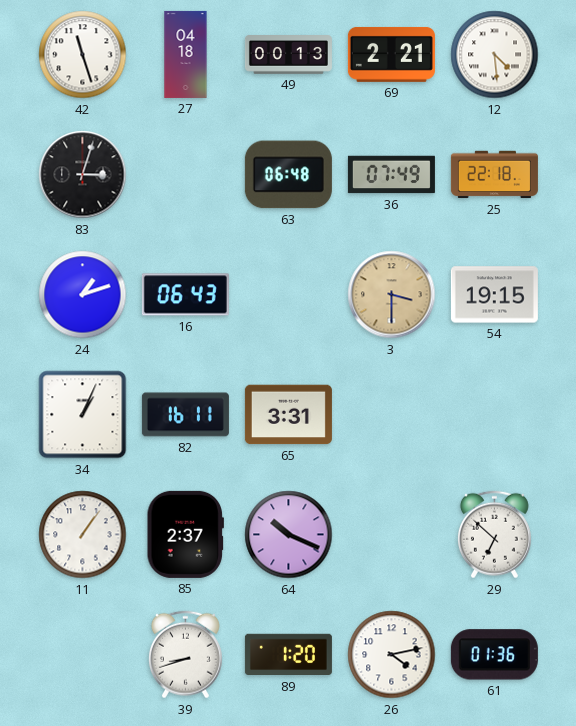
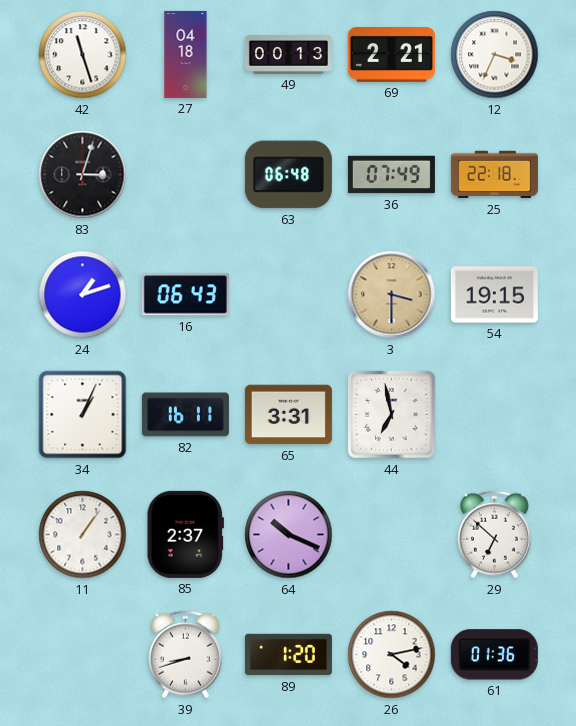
12: 4:29 -> 3:34
44: none -> 6:58
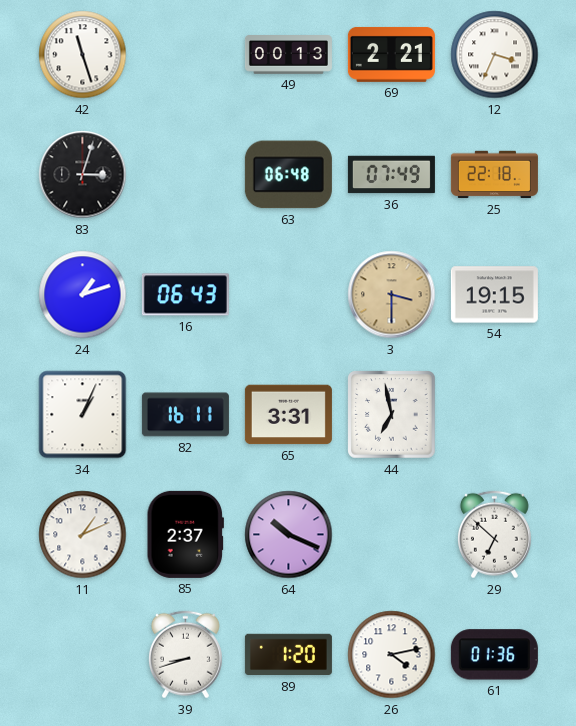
27: 04:18 -> none
11: 1:06 -> 1:11
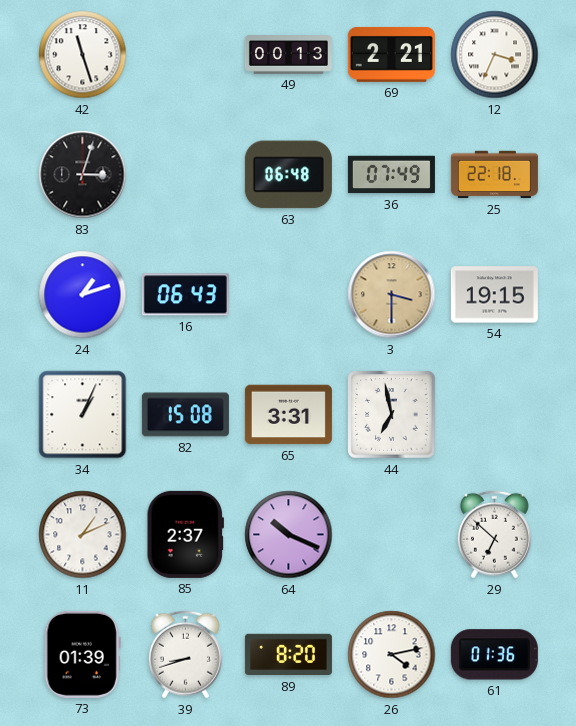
82: 16:11 -> 15:08
73: none -> 01:39
89: 1:20 -> 8:20
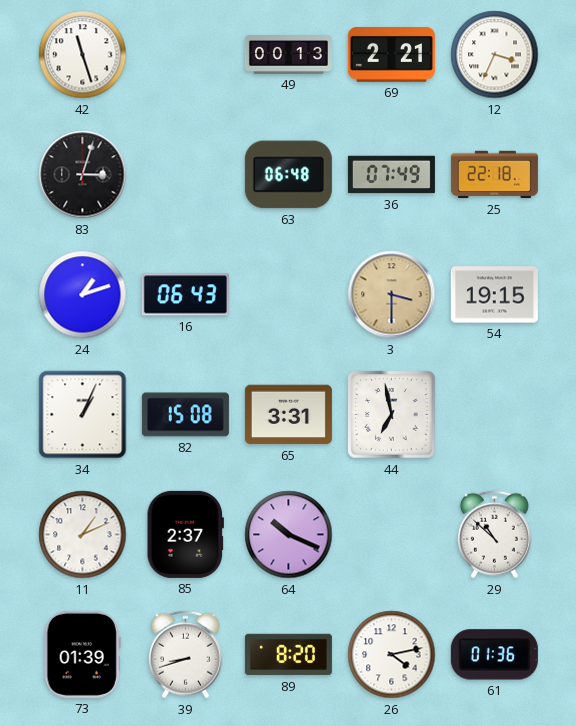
29: 6:52 -> 10:52
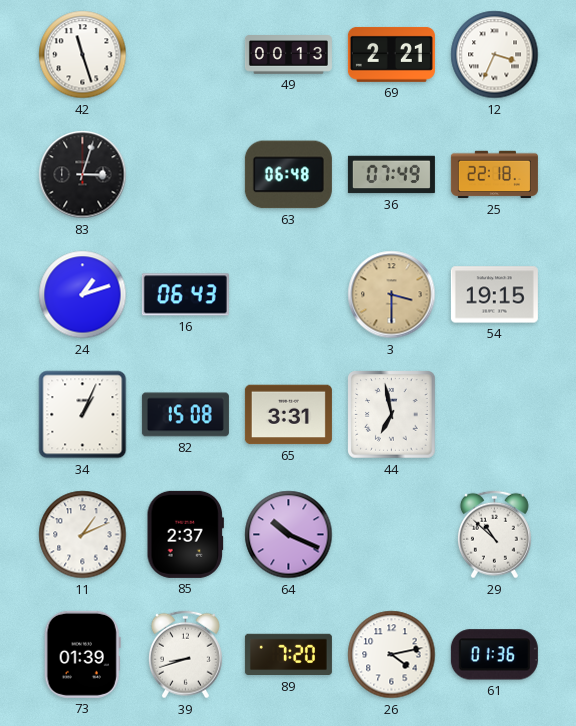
89: 8:20 -> 7:20
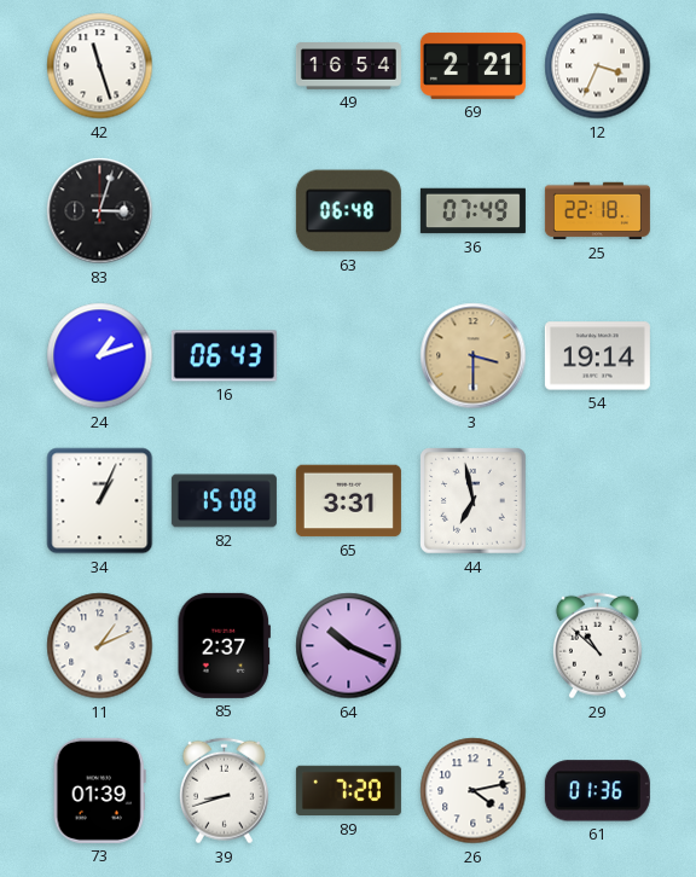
49: 00:13 -> 16:54
54: 19:15 -> 19:14
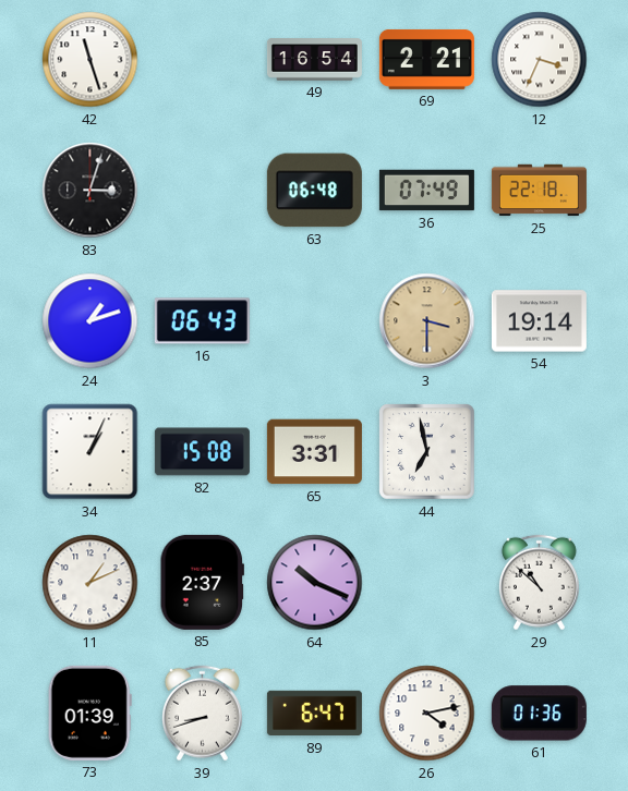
89: 7:20 -> 6:47
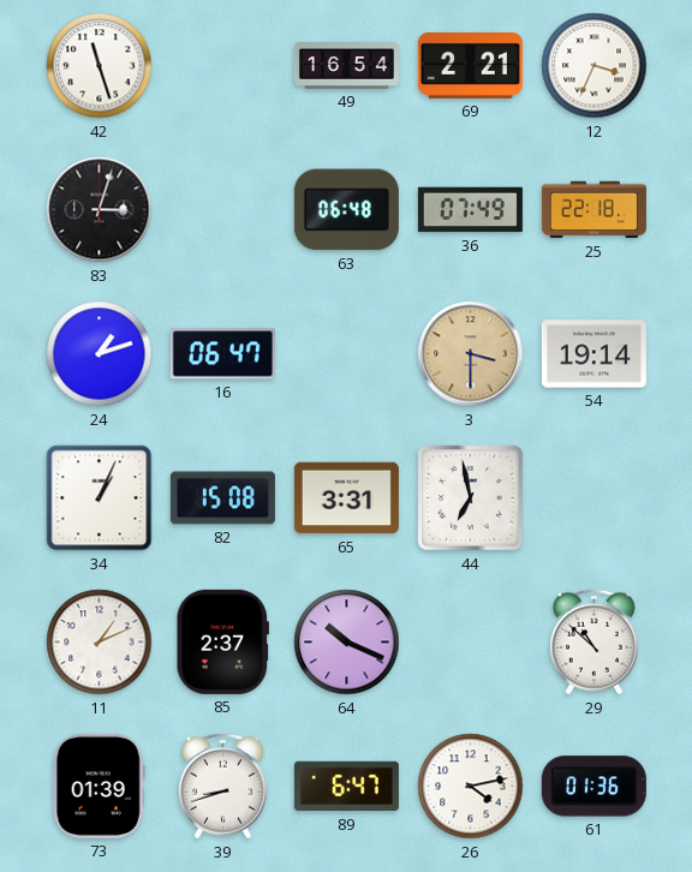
16: 06:43 -> 06:47
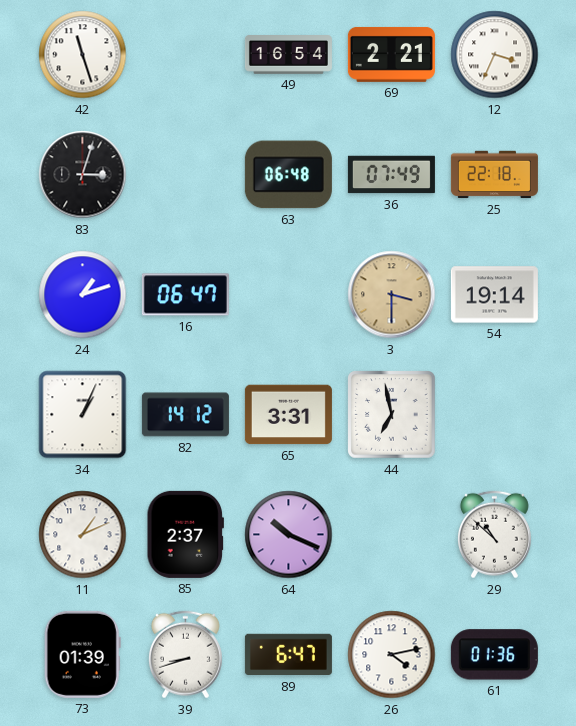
82: 15:08 -> 14:12
